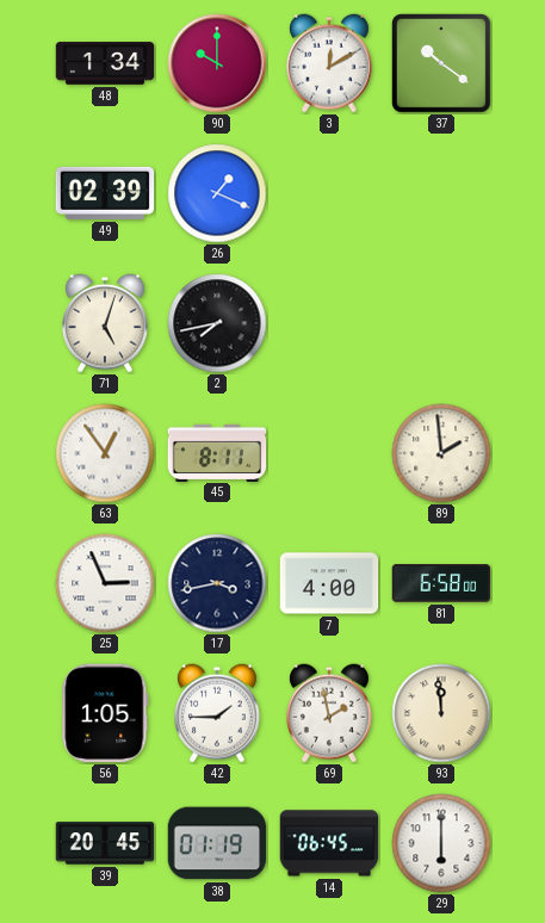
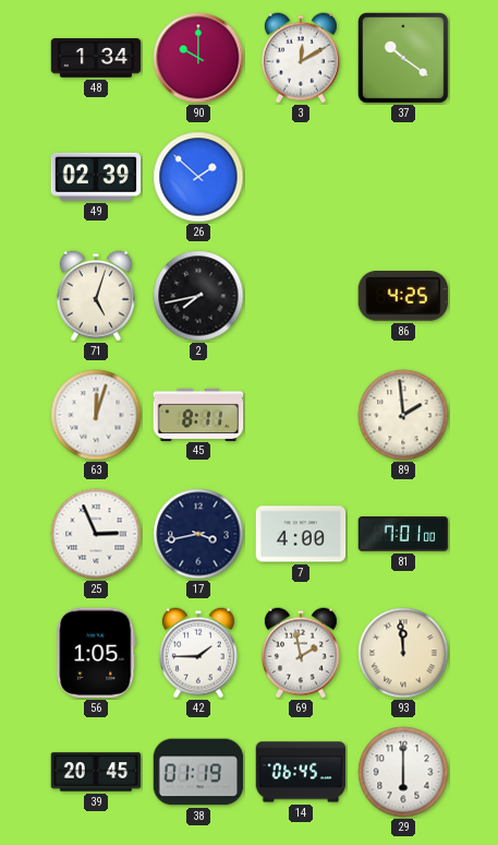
26: 1:19 -> 1:52
86: none -> 4:25
63: 12:54 -> 12:03
81: 6:58 -> 7:01
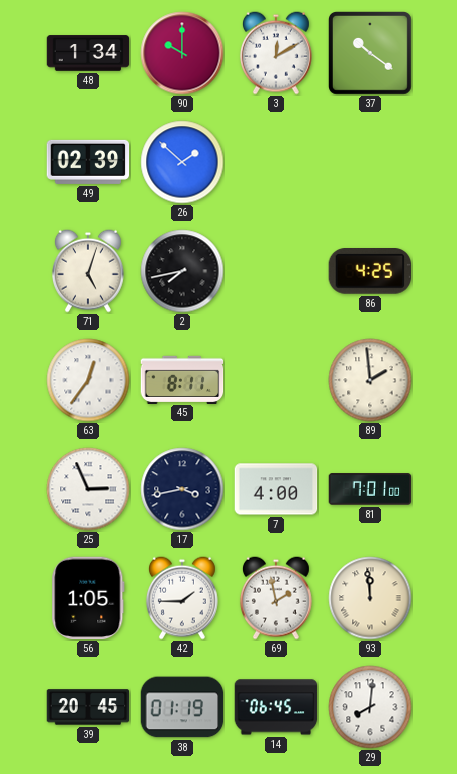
63: 12:03 -> 12:36
29: 6:00 -> 8:01
